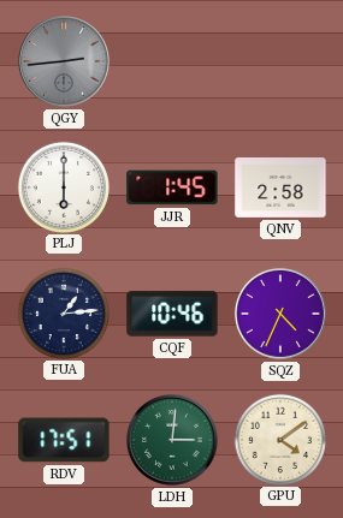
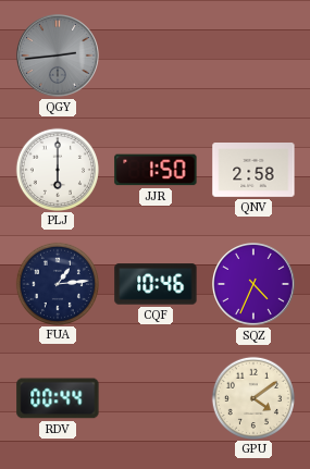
JJR: 1:45 -> 1:50
RDV: 17:51 -> 00:44
LDH: 3:01 -> none
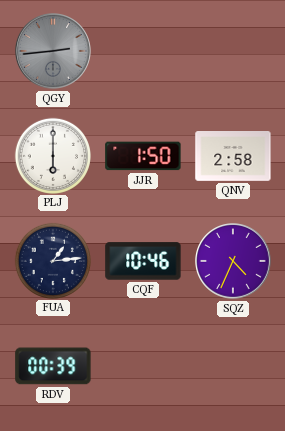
RDV: 00:44 -> 00:39
GPU: 4:09 -> none
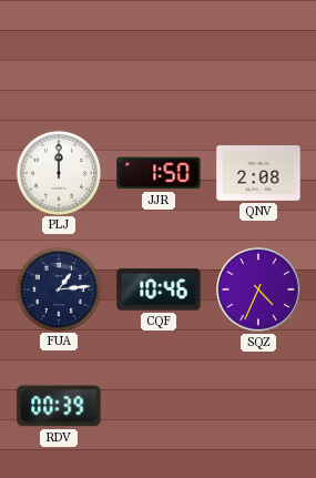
QGY: 2:44 -> none
PLJ: 6:00 -> 12:00
QNV: 2:58 -> 2:08
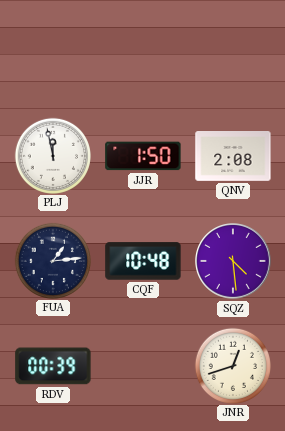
PLJ: 12:00 -> 11:58
CQF: 10:46 -> 10:48
SQZ: 4:34 -> 4:29
JNR: none -> 12:42
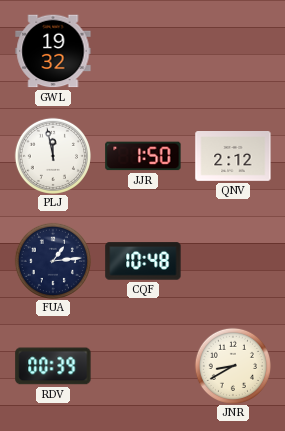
GWL: none -> 19:32
QNV: 2:08 -> 2:12
SQZ: 4:29 -> none
JNR: 12:42 -> 8:40
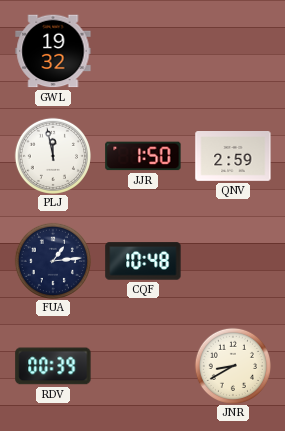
QNV: 2:12 -> 2:59
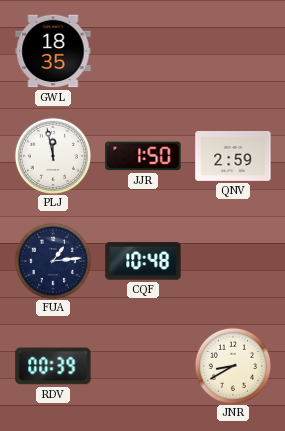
GWL: 19:32 -> 18:35
